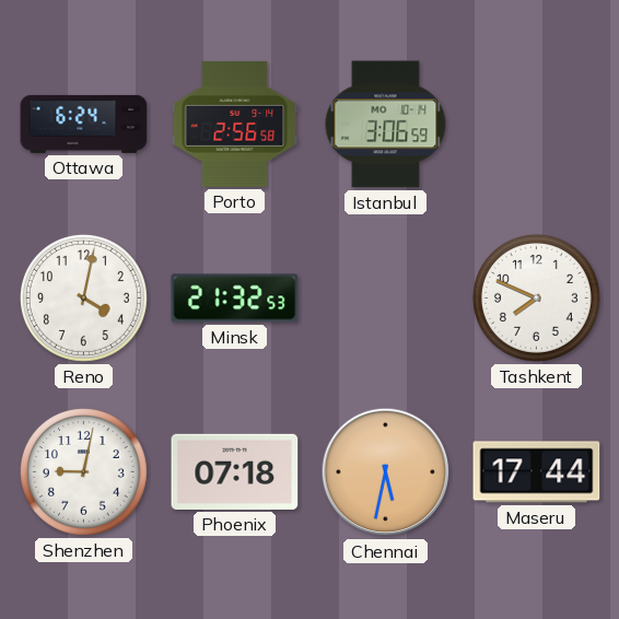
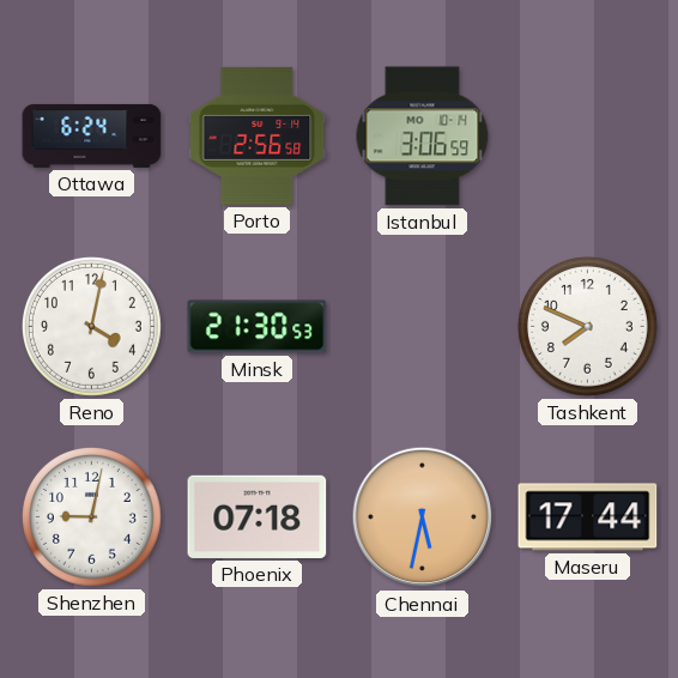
Minsk: 21:32 -> 21:30
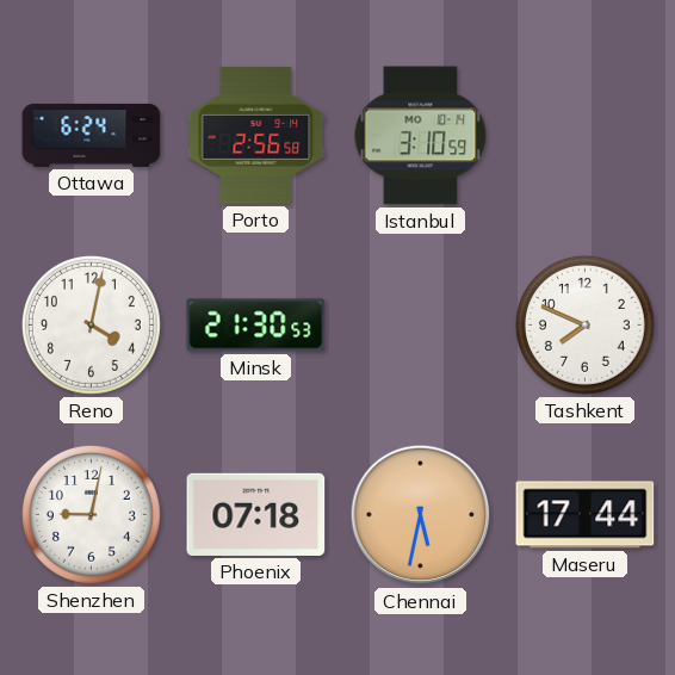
Istanbul: 3:06 -> 3:10
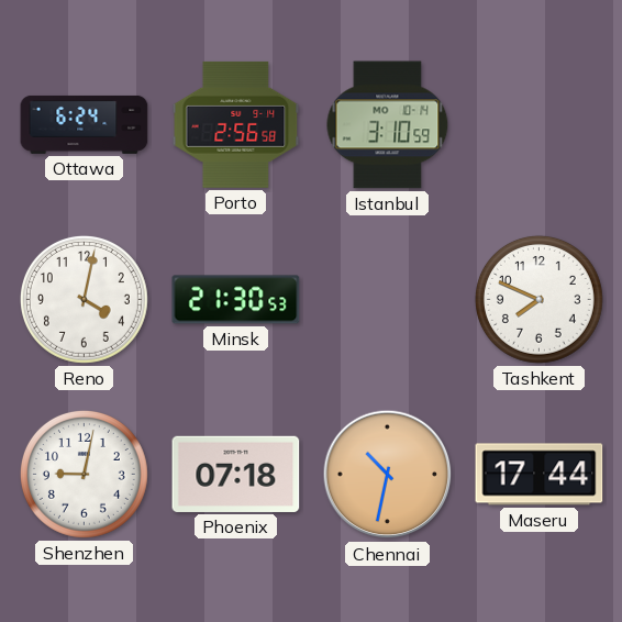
Chennai: 5:32 -> 10:32
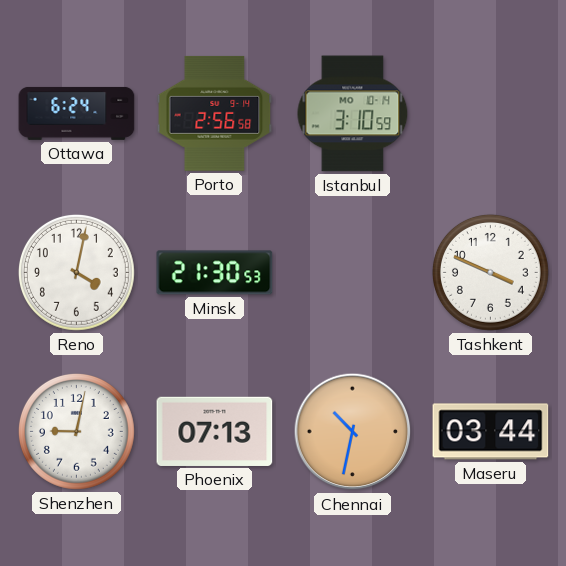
Tashkent: 7:49 -> 3:49
Phoenix: 07:18 -> 07:13
Maseru: 17:44 -> 03:44
